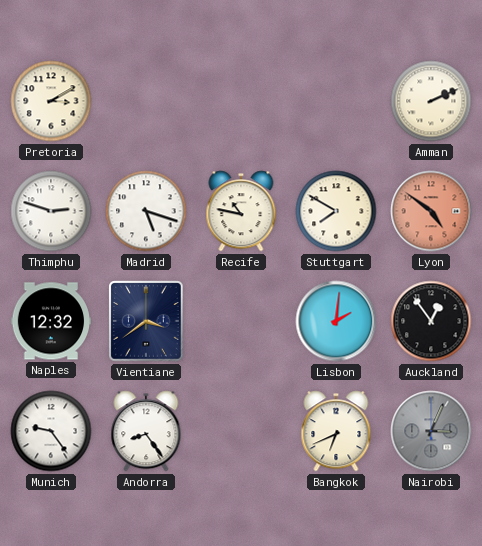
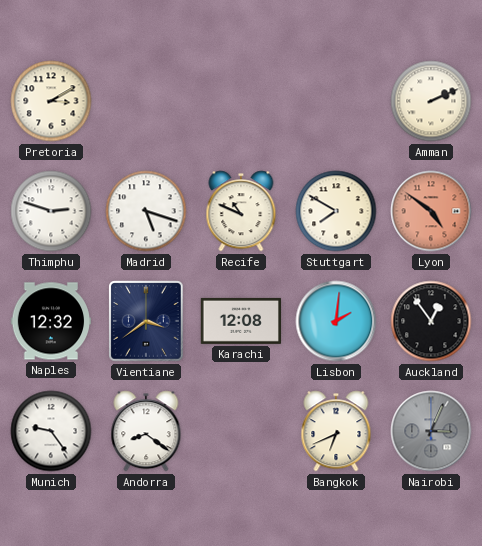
Recife: 10:47 -> 10:49
Karachi: none -> 12:08
Andorra: 8:24 -> 8:21
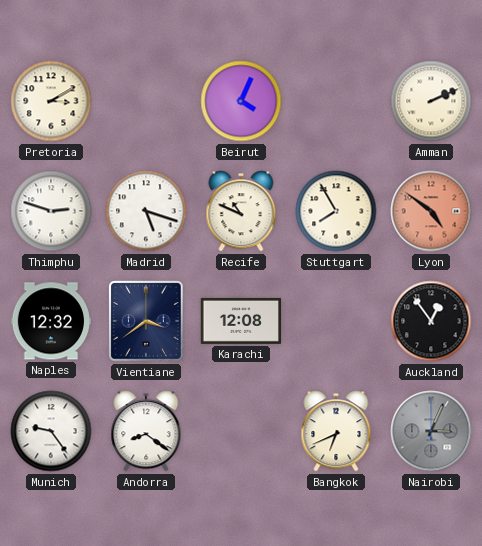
Beirut: none -> 4:04
Stuttgart: 7:50 -> 7:55
Lisbon: 2:01 -> none
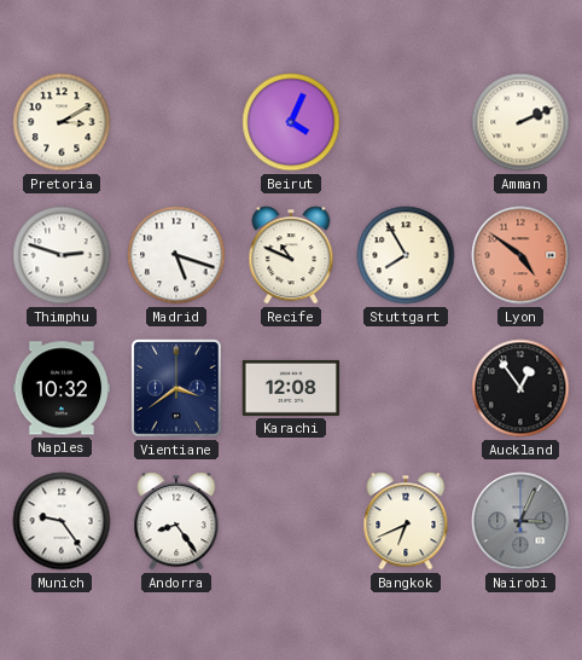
Naples: 12:32 -> 10:32
Andorra: 8:21 -> 8:24
